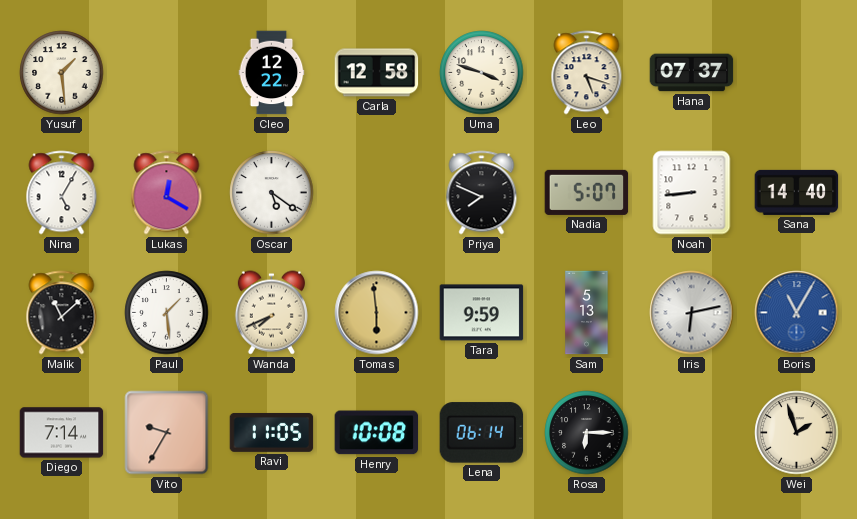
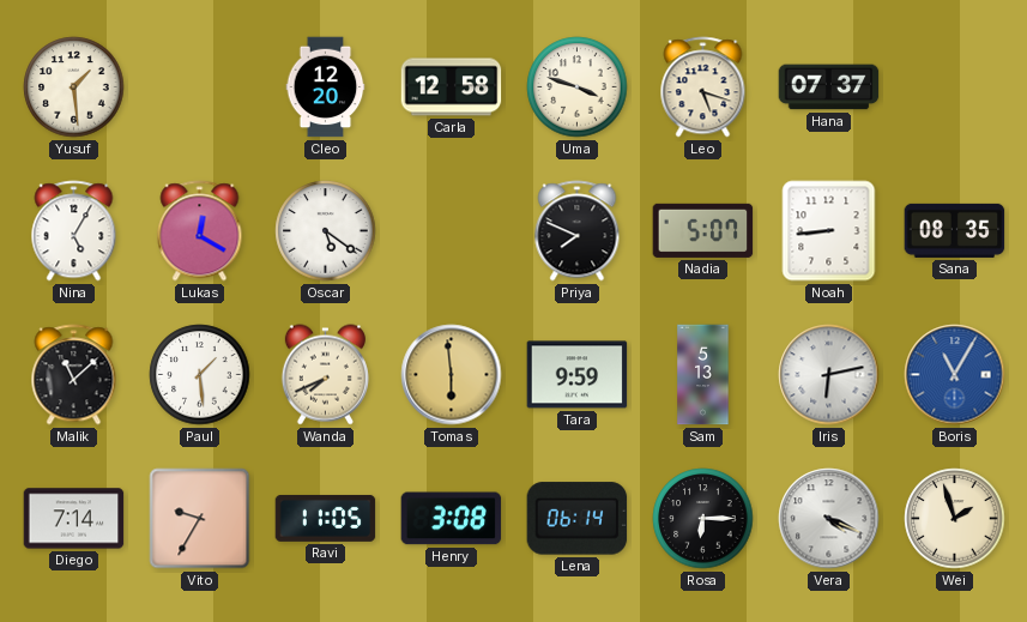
Cleo: 12:22 -> 12:20
Sana: 14:40 -> 08:35
Henry: 10:08 -> 3:08
Vera: none -> 4:19
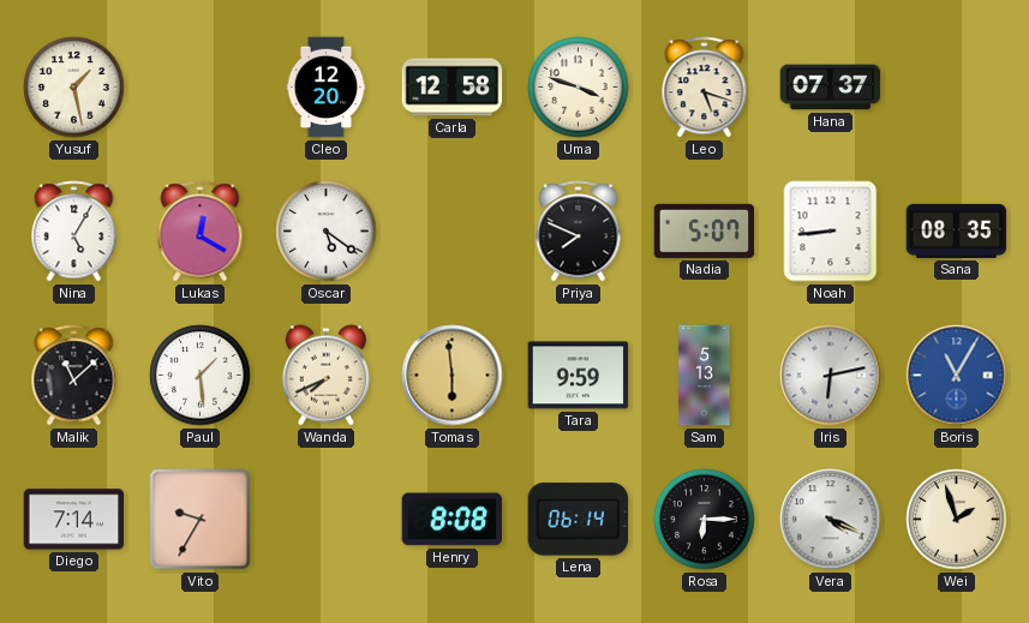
Yusuf: 1:29 -> 1:28
Ravi: 11:05 -> none
Henry: 3:08 -> 8:08
